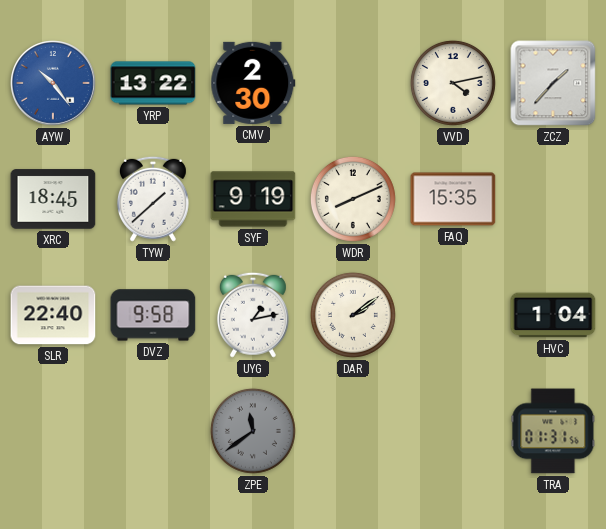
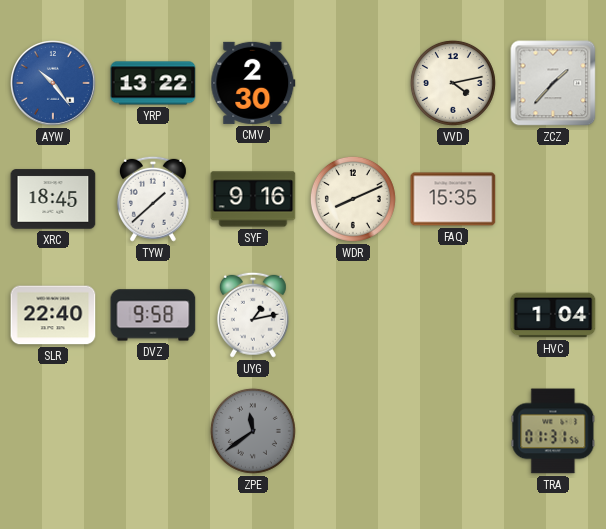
SYF: 9:19 -> 9:16
DAR: 2:09 -> none
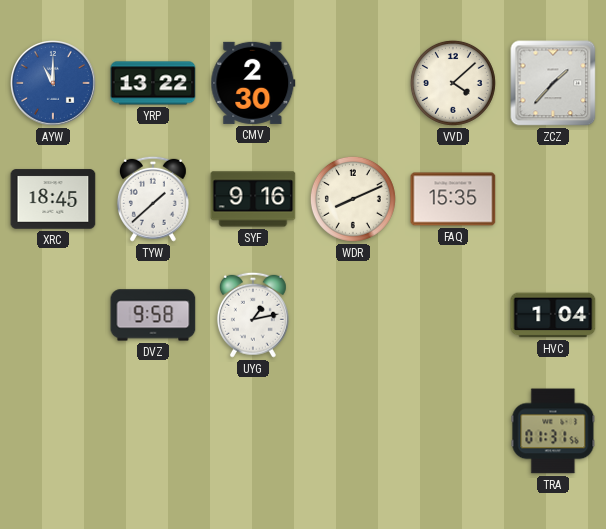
AYW: 10:24 -> 11:00
VVD: 4:13 -> 4:08
SLR: 22:40 -> none
ZPE: 11:39 -> none
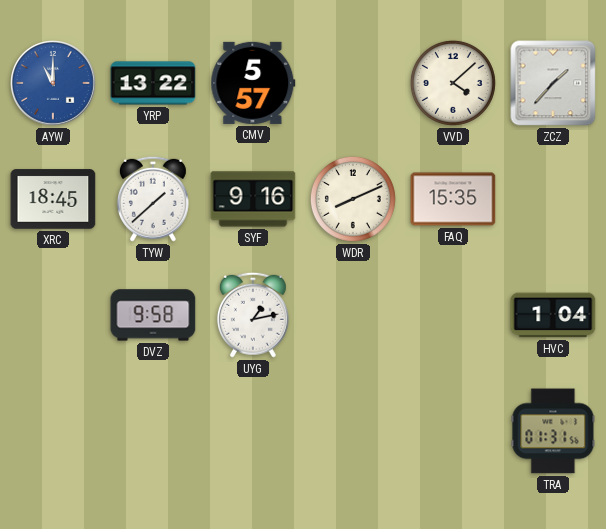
CMV: 2:30 -> 5:57
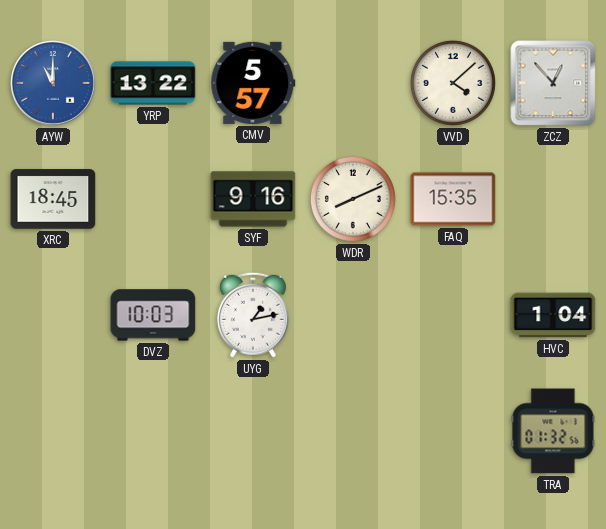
ZCZ: 1:37 -> 12:53
TYW: 1:38 -> none
DVZ: 9:58 -> 10:03
TRA: 01:31 -> 01:32
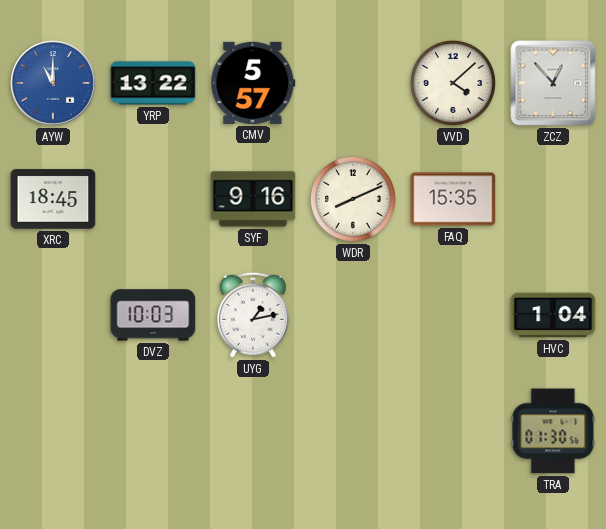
TRA: 01:32 -> 01:30
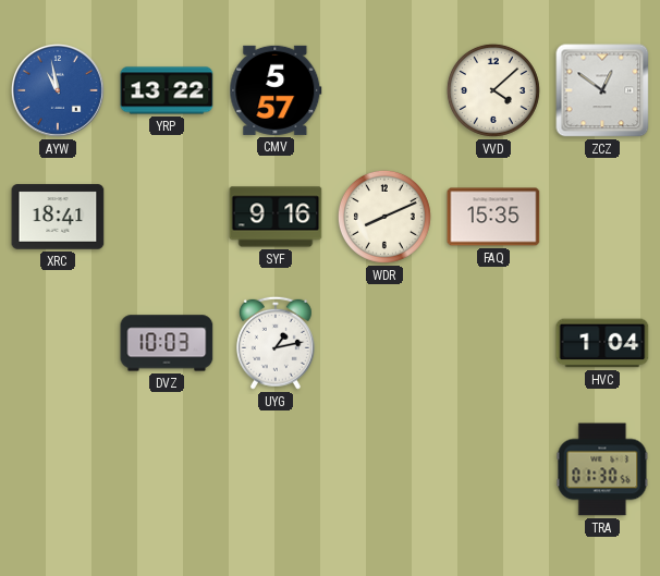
AYW: 11:00 -> 10:58
ZCZ: 12:53 -> 12:51
XRC: 18:45 -> 18:41
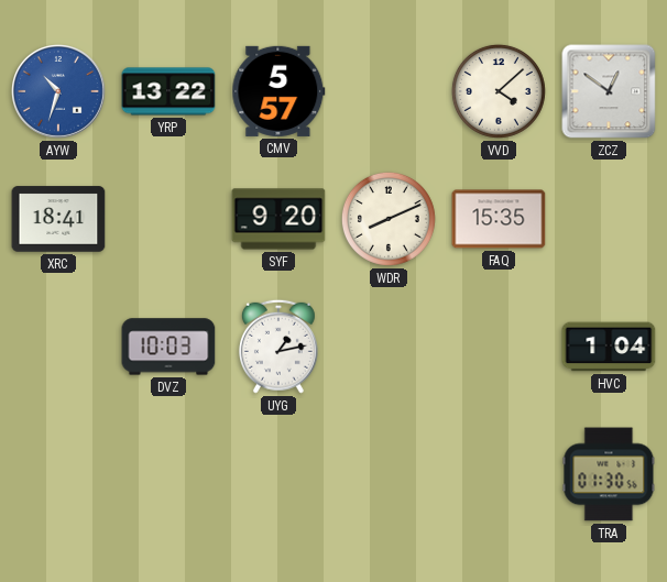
AYW: 10:58 -> 10:33
SYF: 9:16 -> 9:20
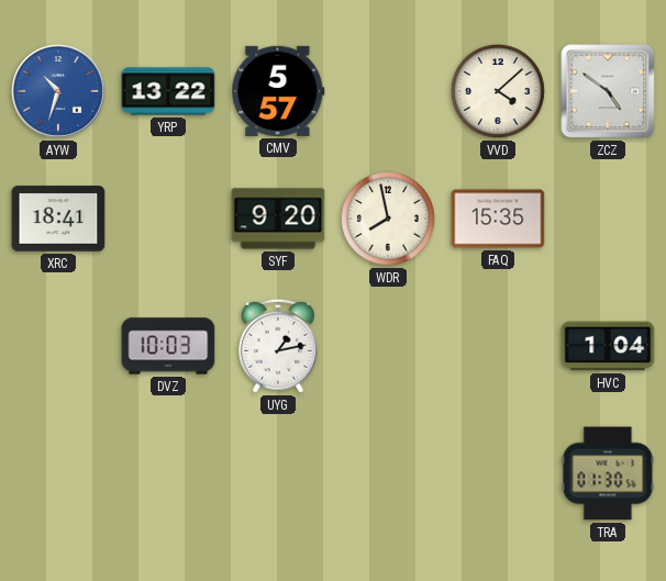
ZCZ: 12:51 -> 4:51
WDR: 8:11 -> 7:58
